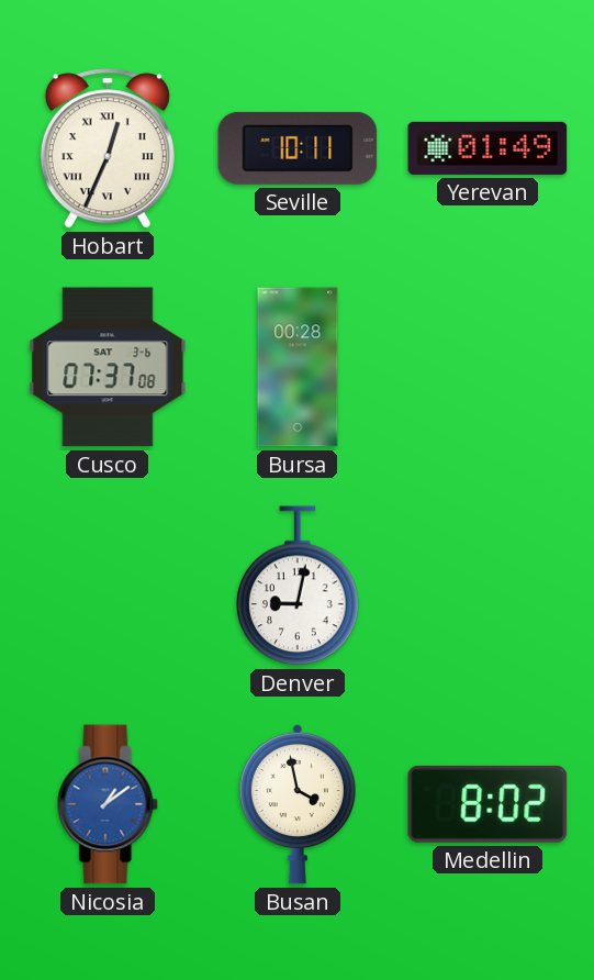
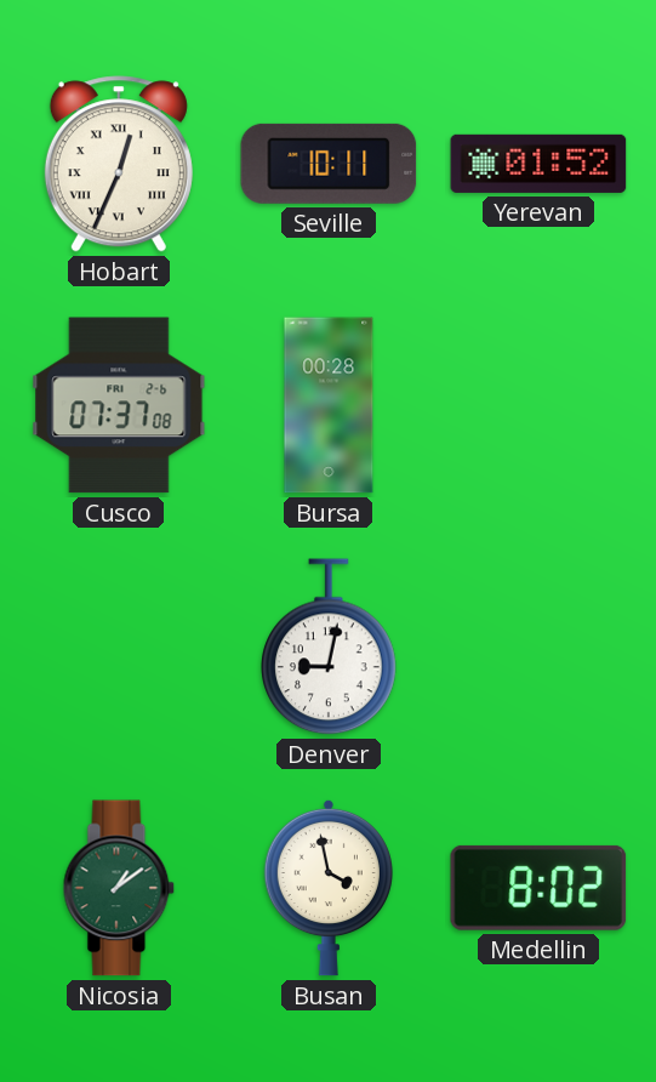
Yerevan: 01:49 -> 01:52
Cusco date: SAT 3-6 -> FRI 2-6
Nicosia dial: blue -> green
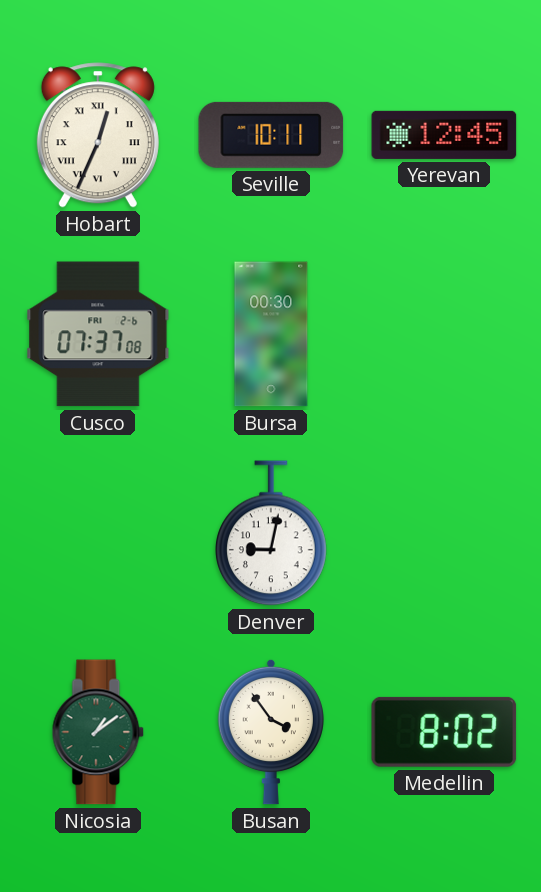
Yerevan: 01:52 -> 12:45
Bursa: 00:28 -> 00:30
Busan: 3:58 -> 3:54
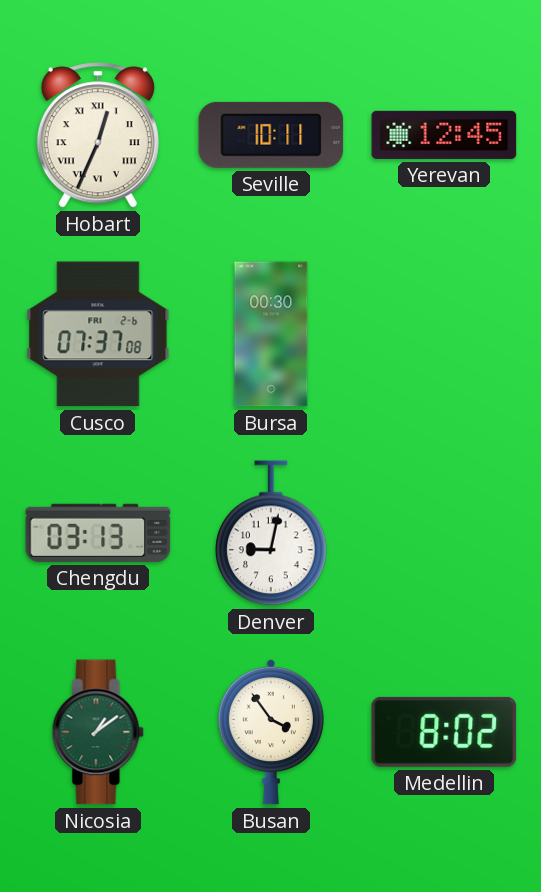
Chengdu: none -> 03:13
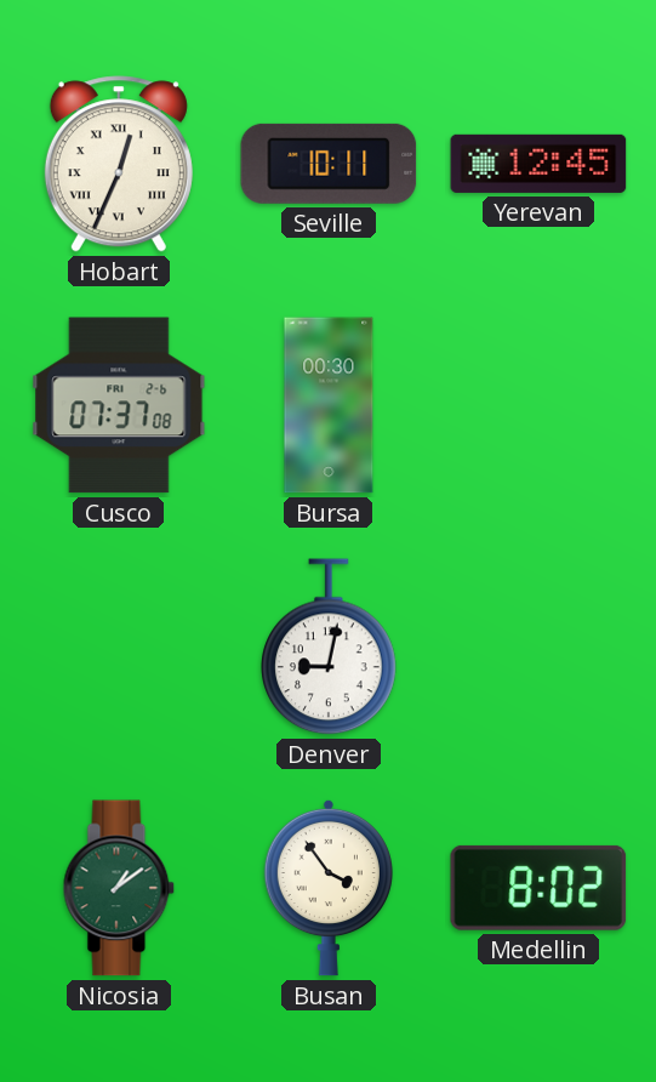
Chengdu: 03:13 -> none
